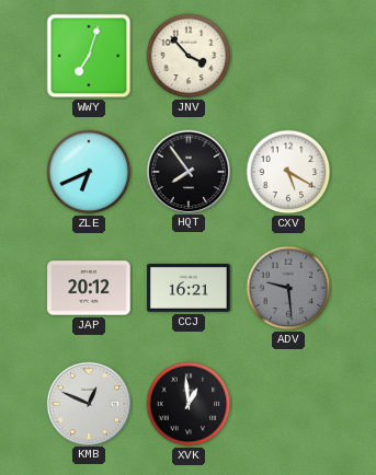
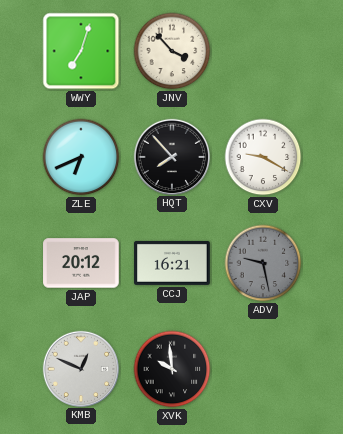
HQT: 7:54 -> 7:53
CXV: 5:20 -> 9:20
ADV: 9:29 -> 9:28
XVK: 12:59 -> 9:59
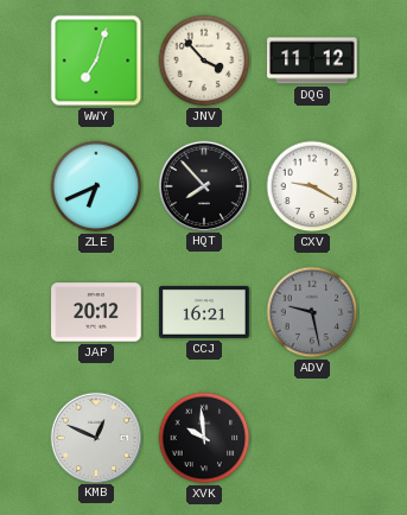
DQG: none -> 11:12
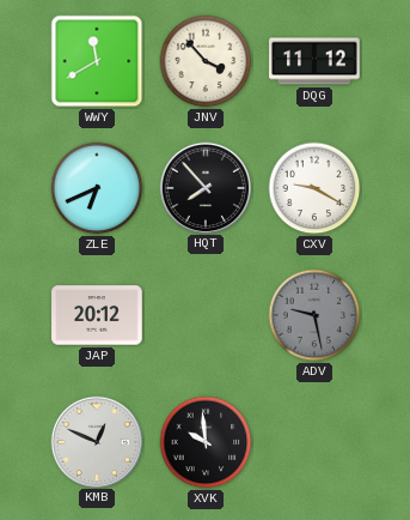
WWY: 7:03 -> 11:40
CCJ: 16:21 -> none
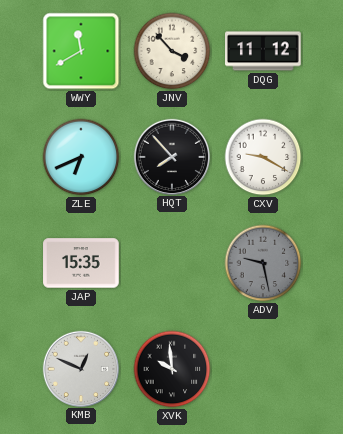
JAP: 20:12 -> 15:35
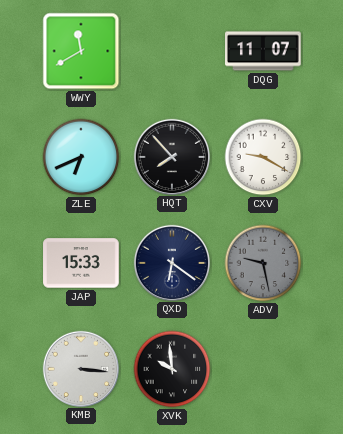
JNV: 3:53 -> none
DQG: 11:12 -> 11:07
JAP: 15:35 -> 15:33
QXD: none -> 6:21
KMB: 12:49 -> 3:16
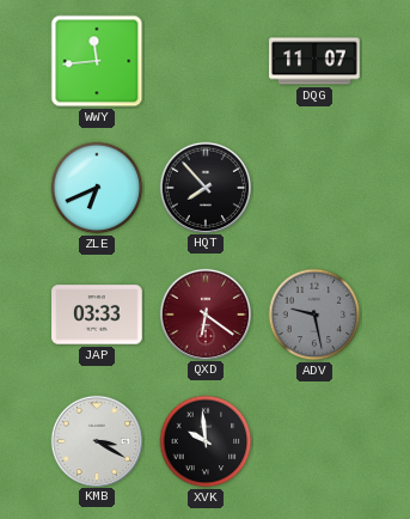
WWY: 11:40 -> 11:44
CXV: 9:20 -> none
JAP: 15:33 -> 03:33
QXD dial: navy -> burgundy
KMB: 3:16 -> 3:20
